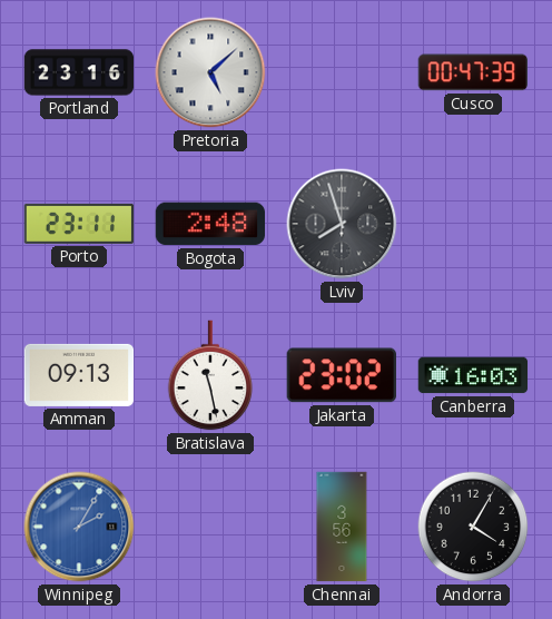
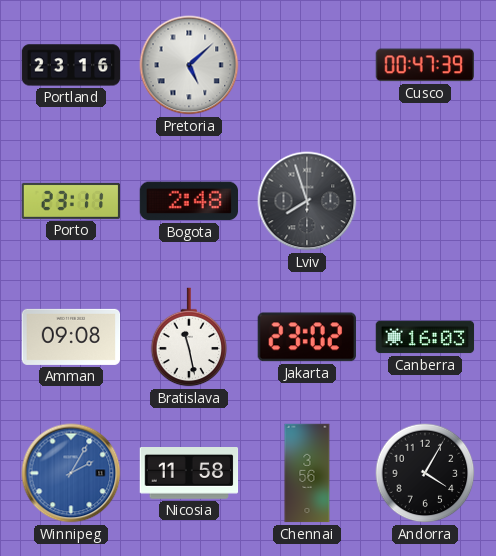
Amman: 09:13 -> 09:08
Nicosia: none -> 11:58
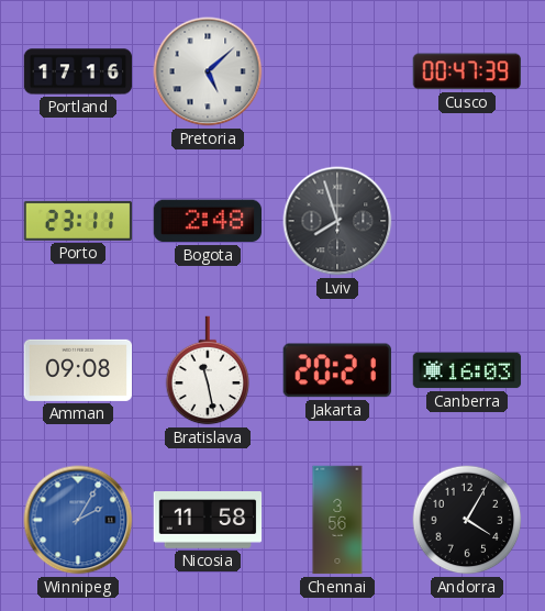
Portland: 23:16 -> 17:16
Jakarta: 23:02 -> 20:21
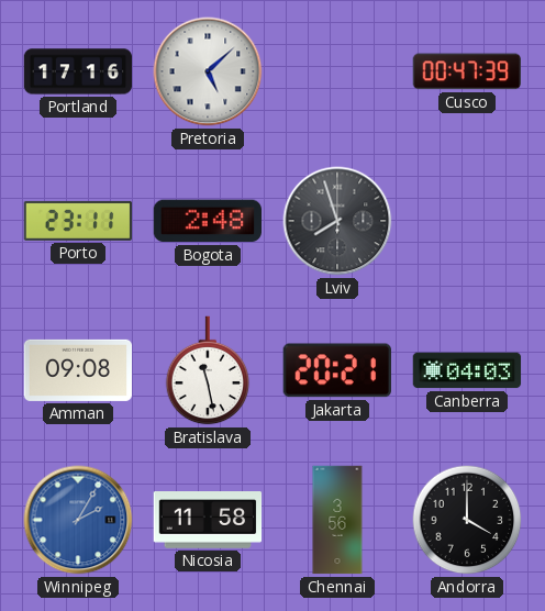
Canberra: 16:03 -> 04:03
Andorra: 4:05 -> 4:00
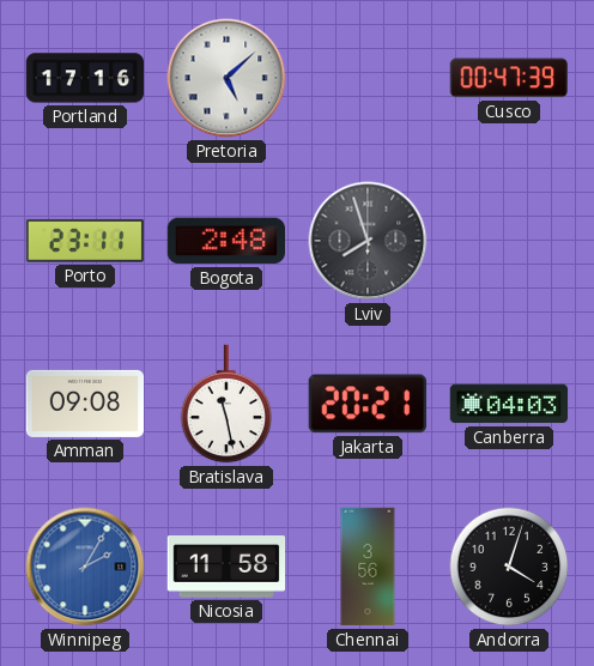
Andorra: 4:00 -> 4:03
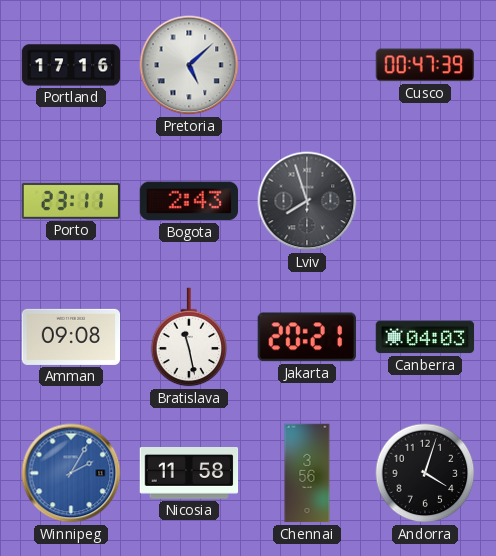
Bogota: 2:48 -> 2:43
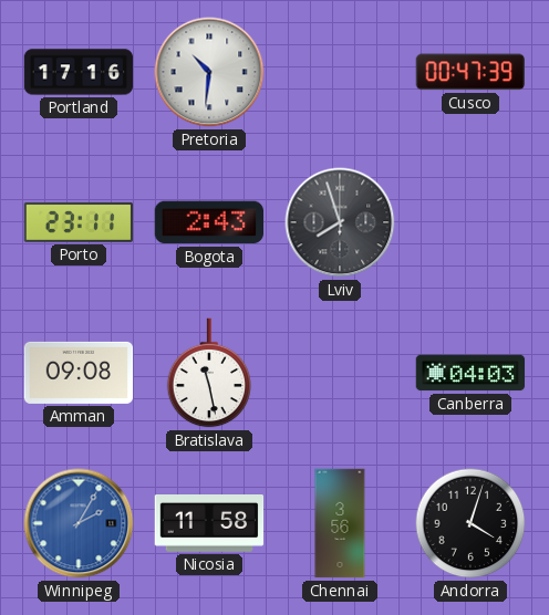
Pretoria: 5:08 -> 10:31
Jakarta: 20:21 -> none
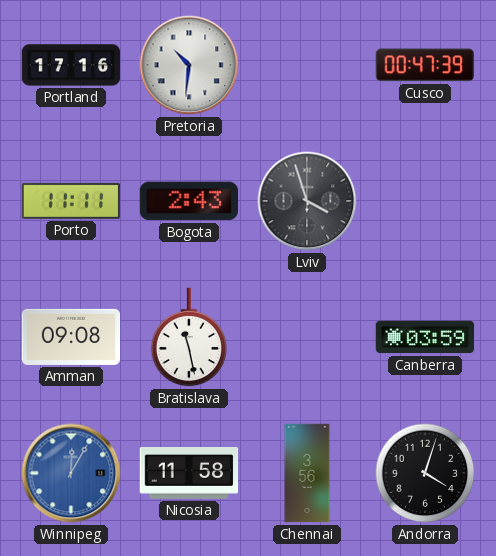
Porto: 23:11 -> 11:11
Lviv: 7:57 -> 3:57
Canberra: 04:03 -> 03:59
Winnipeg: 2:05 -> 12:05
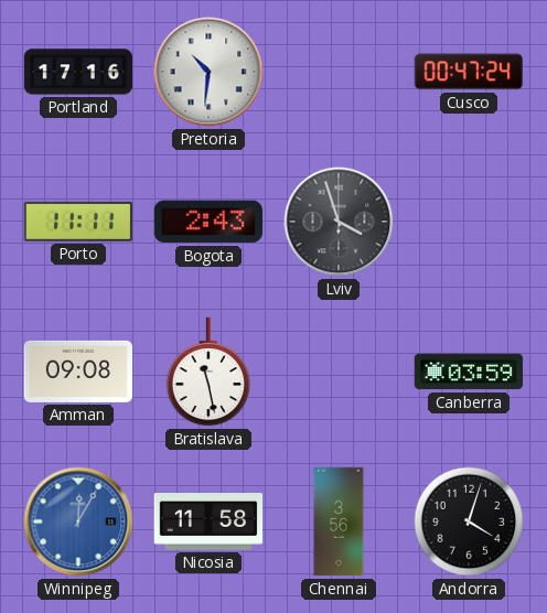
Cusco: 00:47:39 -> 00:47:24
